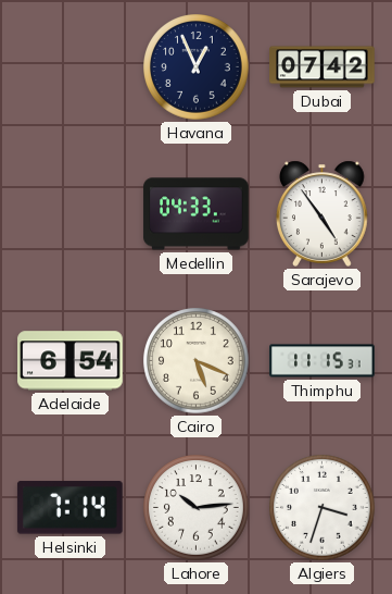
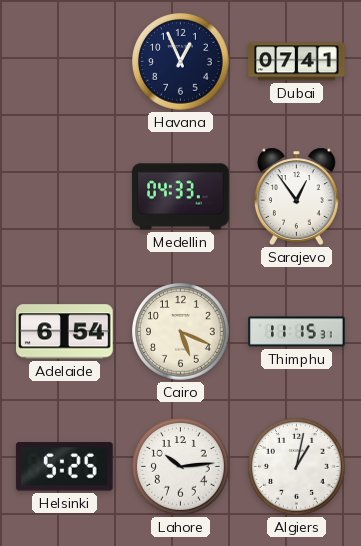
Dubai: 07:42 -> 07:41
Sarajevo: 4:54 -> 12:54
Helsinki: 7:14 -> 5:25
Algiers: 3:33 -> 1:02
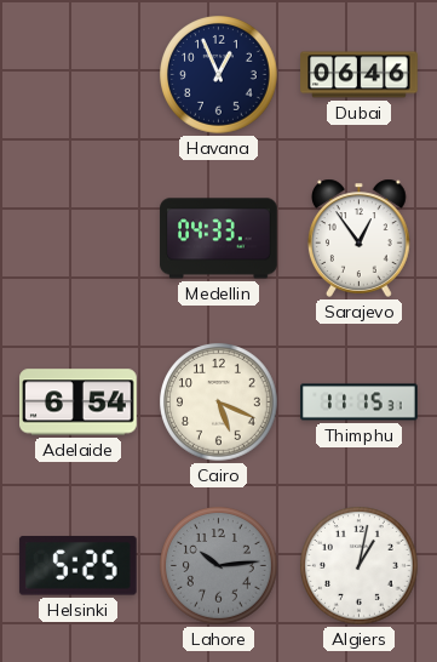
Dubai: 07:41 -> 06:46
Lahore dial: white -> grey
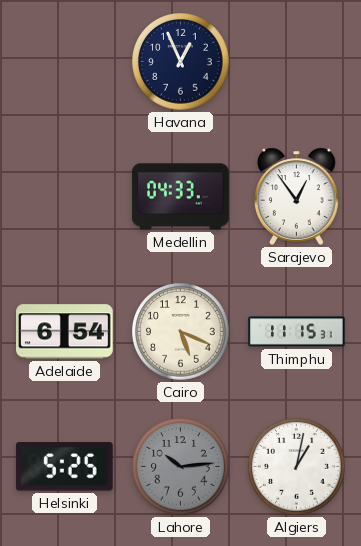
Dubai: 06:46 -> none
